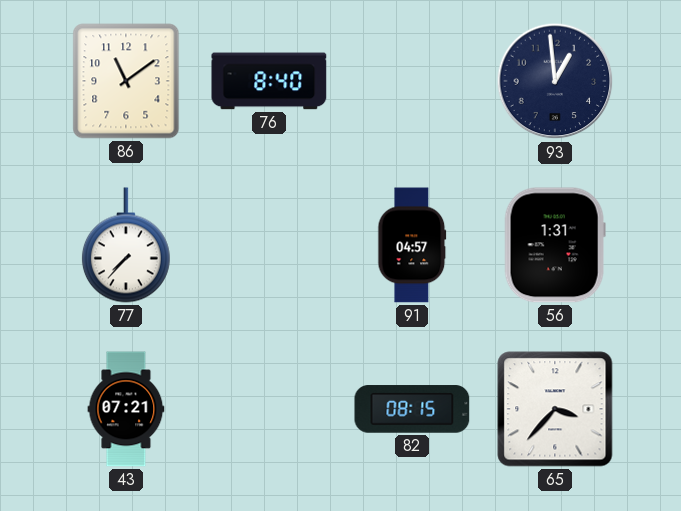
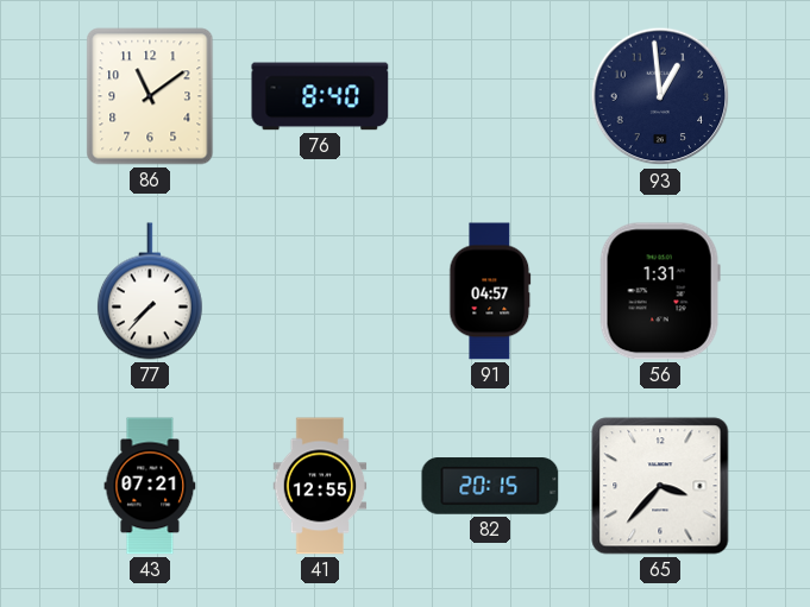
41: none -> 12:55
82: 08:15 -> 20:15
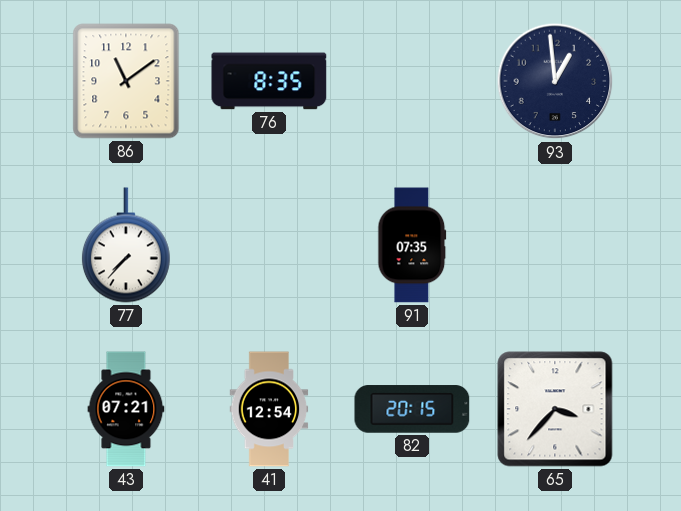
76: 8:40 -> 8:35
91: 04:57 -> 07:35
56: 1:31 -> none
41: 12:55 -> 12:54
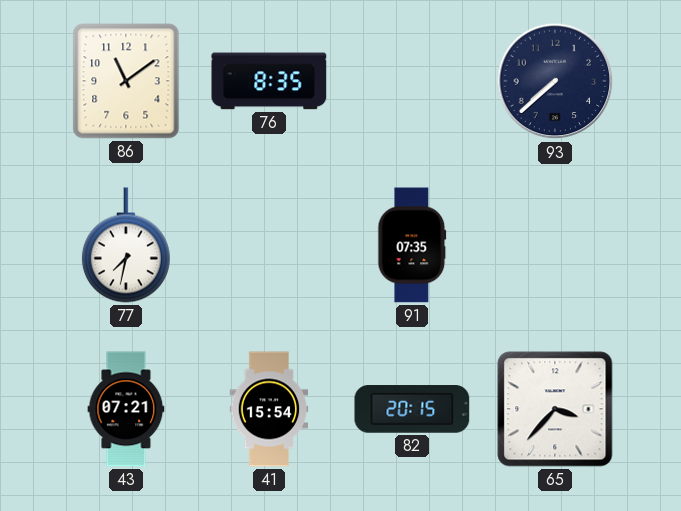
93: 12:59 -> 7:38
77: 7:37 -> 7:32
41: 12:54 -> 15:54
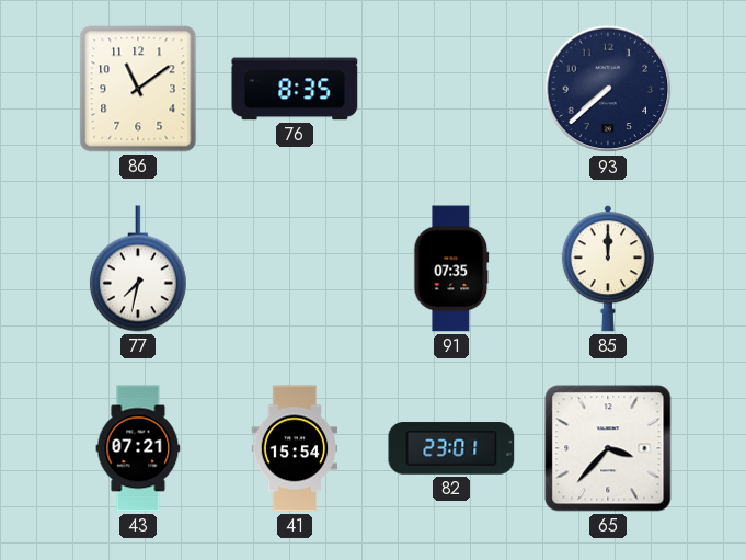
85: none -> 12:00
82: 20:15 -> 23:01
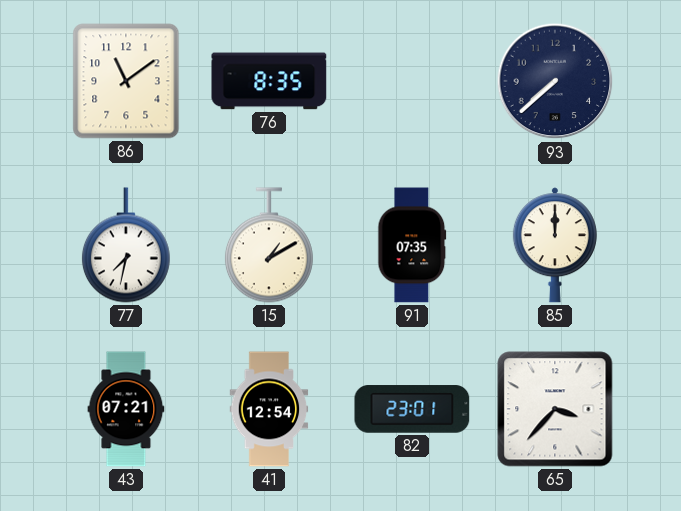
15: none -> 1:10
41: 15:54 -> 12:54
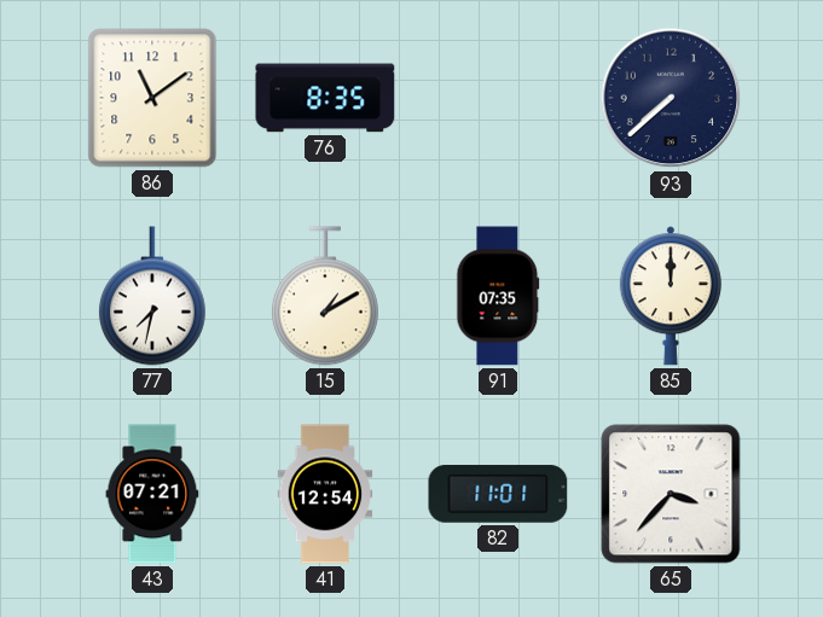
82: 23:01 -> 11:01
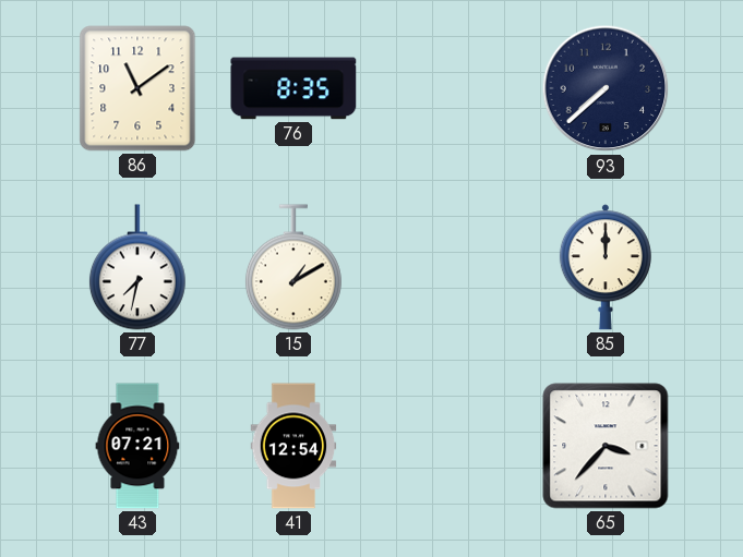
91: 07:35 -> none
82: 11:01 -> none
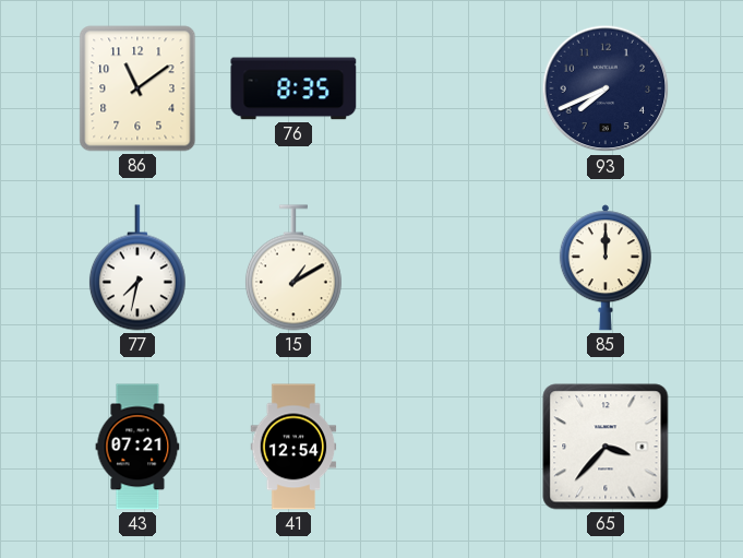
93: 7:38 -> 7:41
